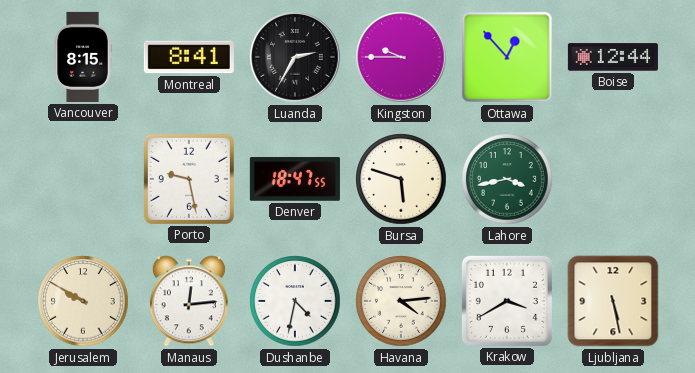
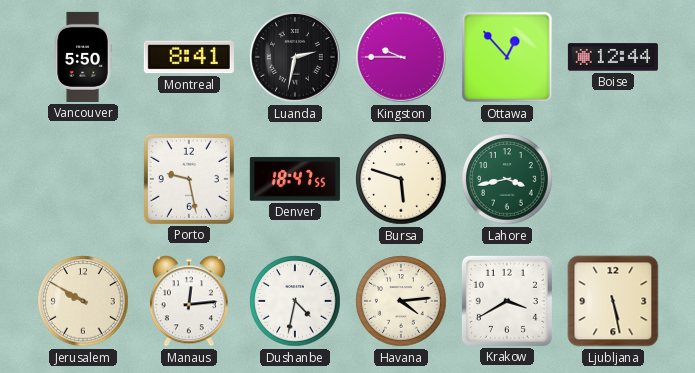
Vancouver: 8:15 -> 5:50
Luanda: 2:35 -> 2:32
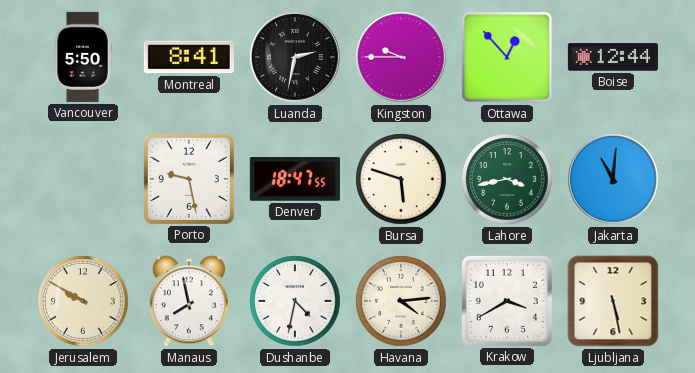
Jakarta: none -> 11:01
Manaus: 12:14 -> 7:58
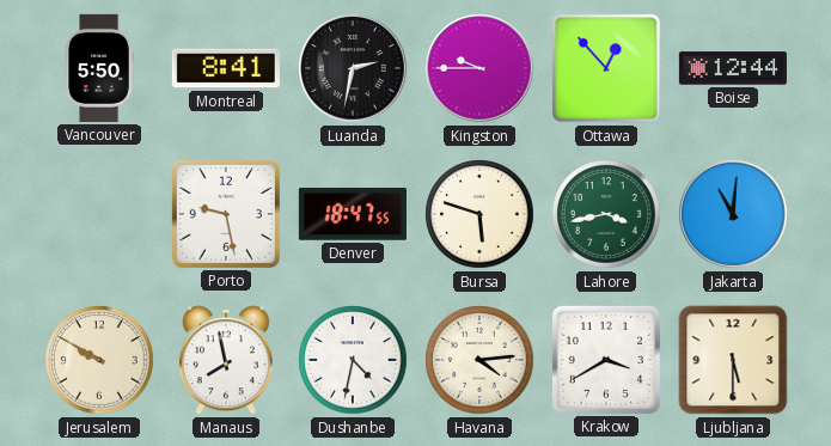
Ljubljana: 5:28 -> 5:30
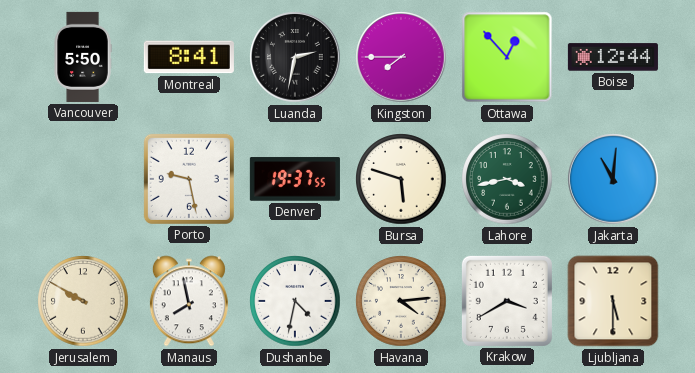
Kingston: 9:45 -> 7:45
Denver: 18:47 -> 19:37
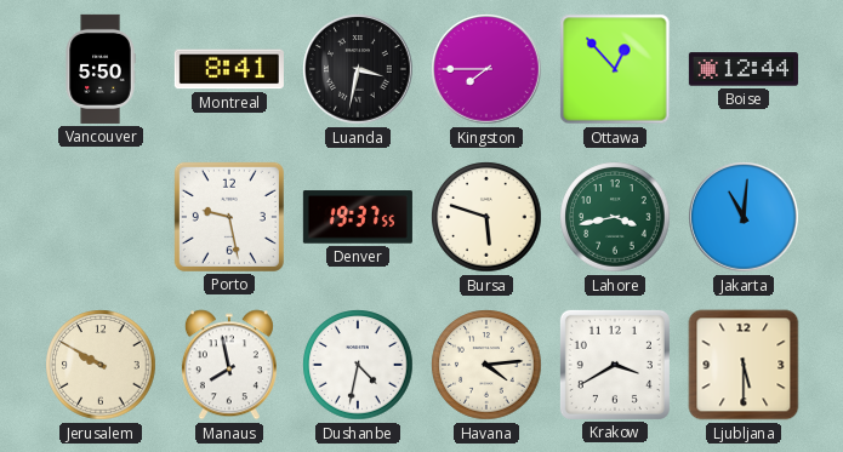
Luanda: 2:32 -> 3:32
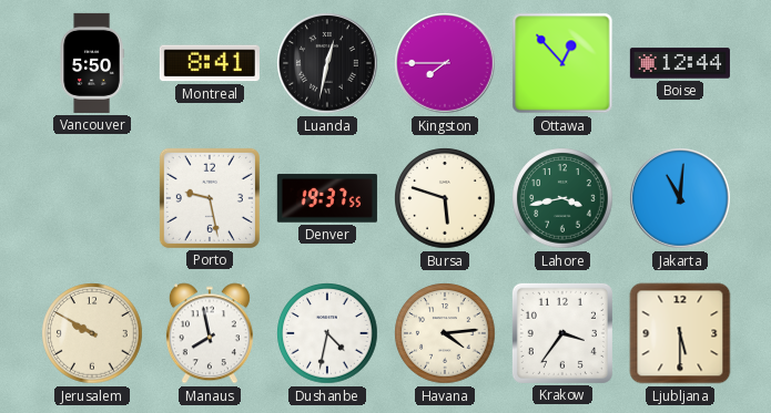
Luanda: 3:32 -> 12:32
Krakow: 3:40 -> 3:36
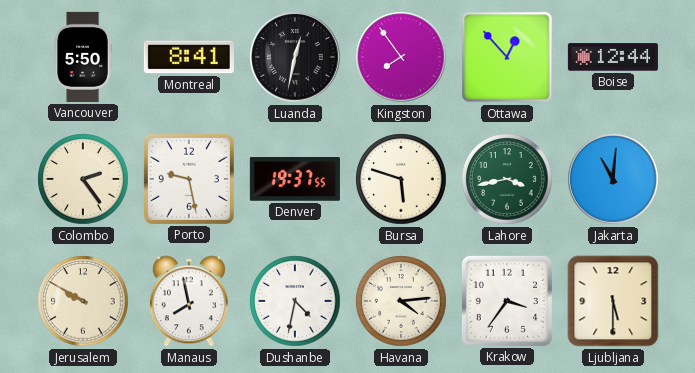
Kingston: 7:45 -> 7:54
Colombo: none -> 2:24
